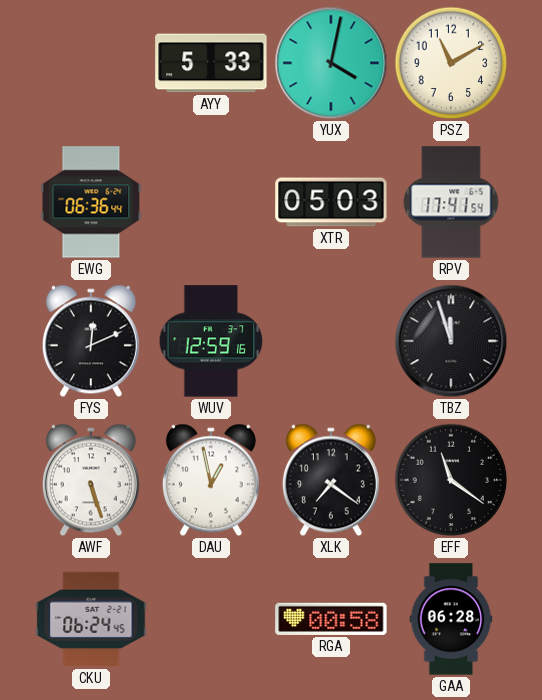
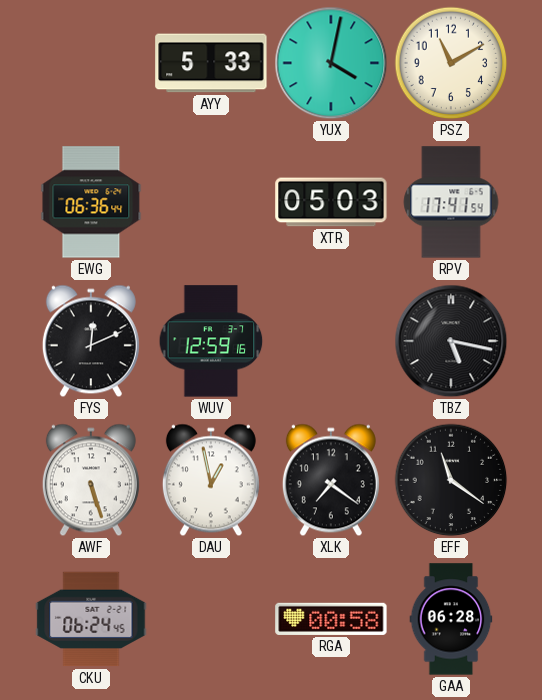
TBZ: 11:57 -> 5:17
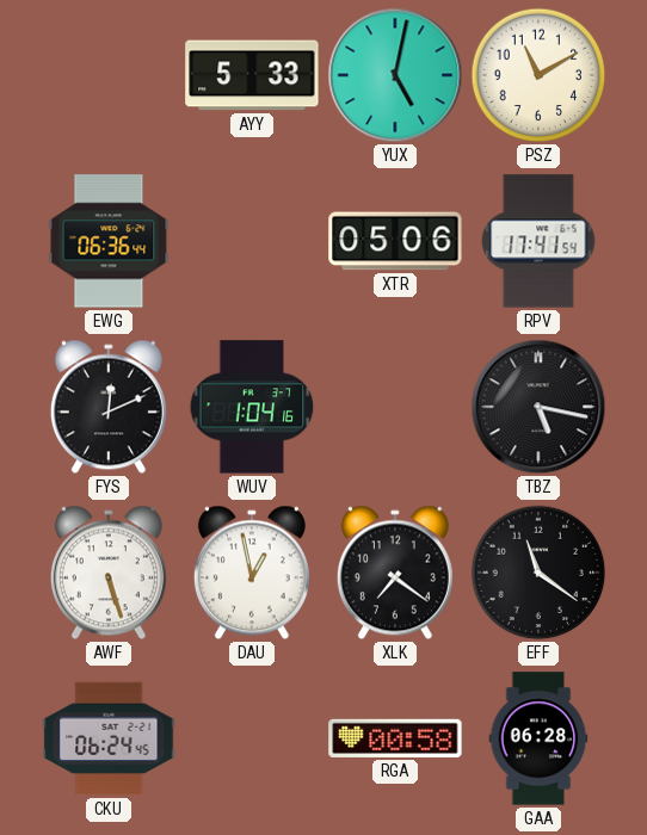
YUX: 4:02 -> 5:02
XTR: 05:03 -> 05:06
WUV: 12:59 -> 1:04
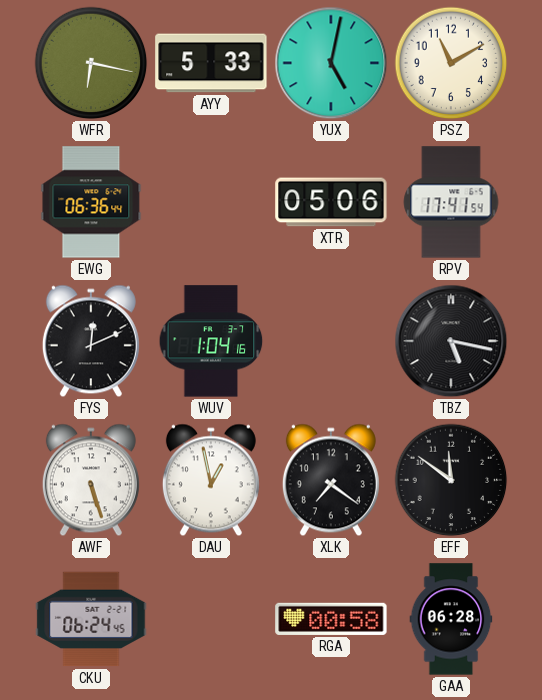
WFR: none -> 6:17
EFF: 11:21 -> 11:51
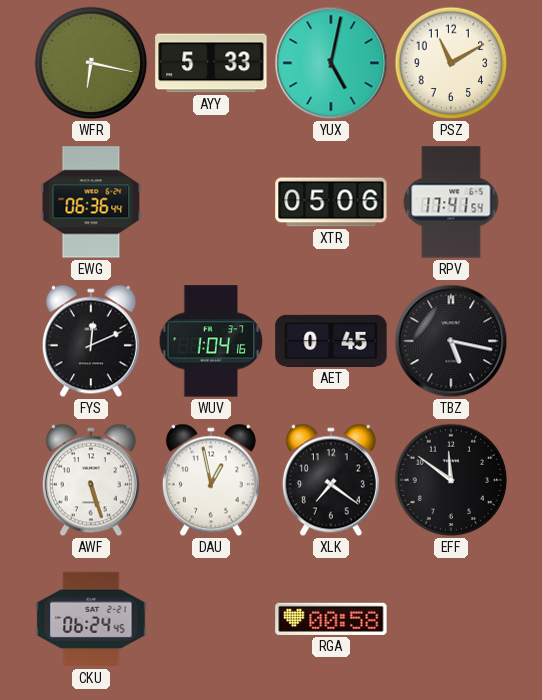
AET: none -> 0:45
GAA: 06:28 -> none
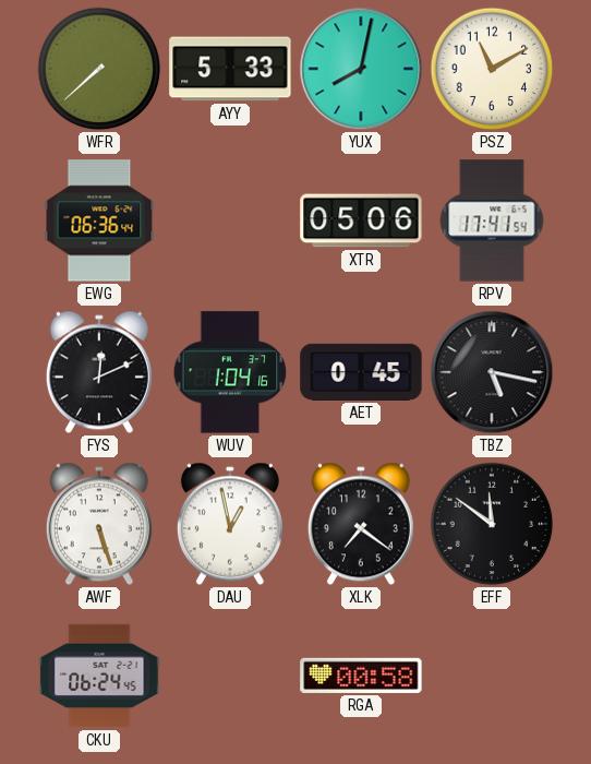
WFR: 6:17 -> 7:38
YUX: 5:02 -> 8:02
